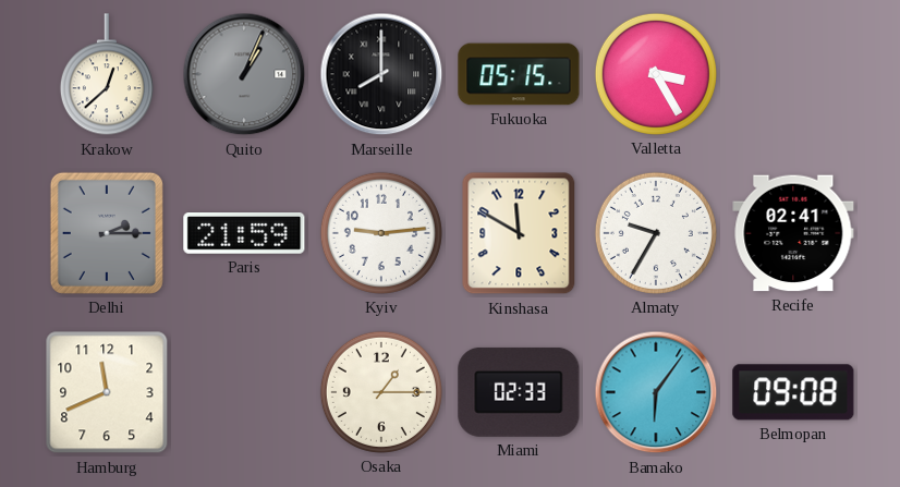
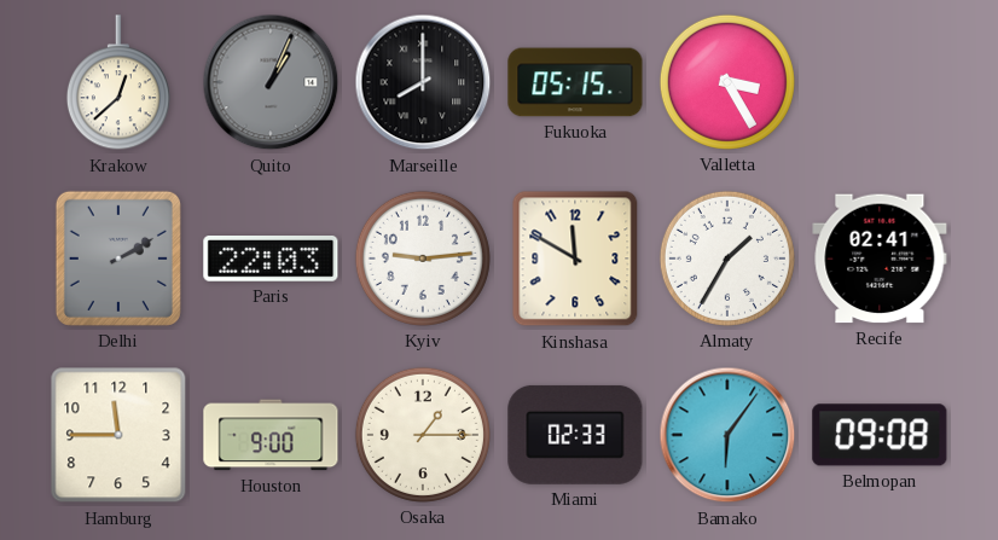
Delhi: 2:15 -> 2:10
Paris: 21:59 -> 22:03
Almaty: 9:35 -> 1:35
Hamburg: 11:41 -> 11:45
Houston: none -> 9:00
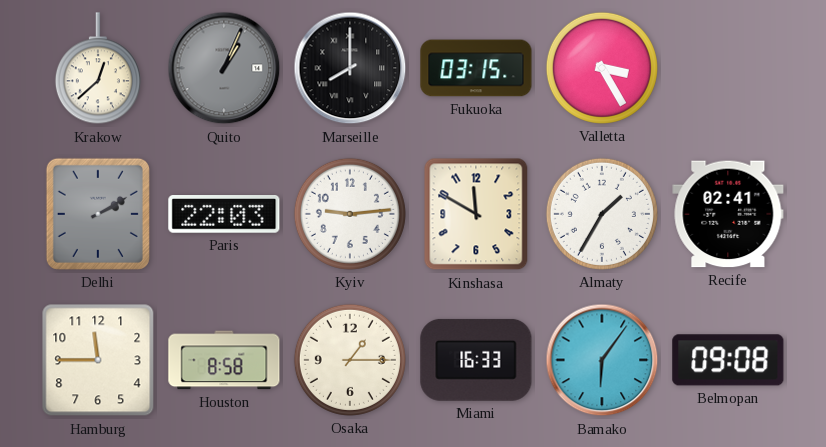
Fukuoka: 05:15 -> 03:15
Houston: 9:00 -> 8:58
Miami: 02:33 -> 16:33
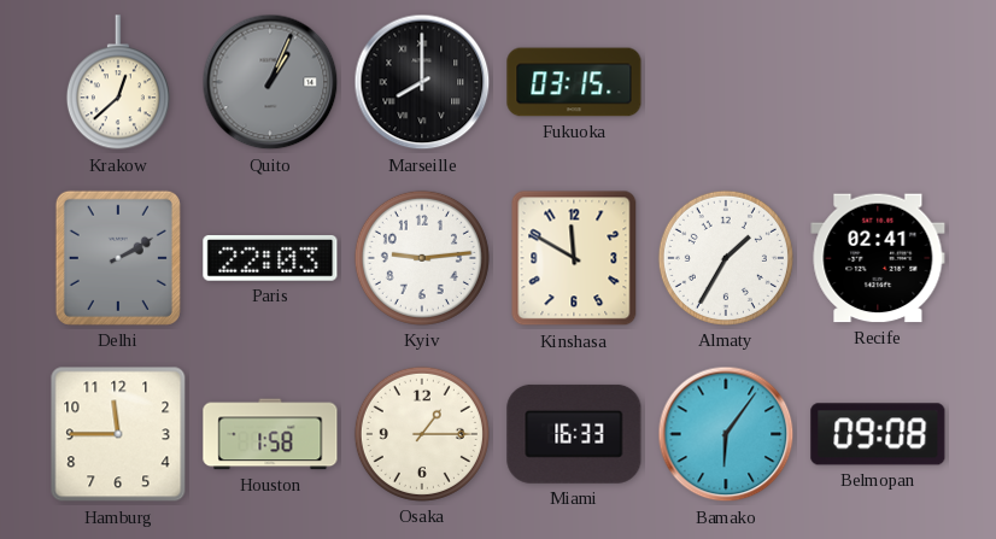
Valletta: 3:25 -> none
Houston: 8:58 -> 1:58
